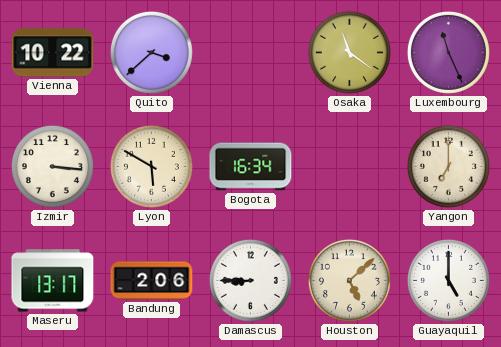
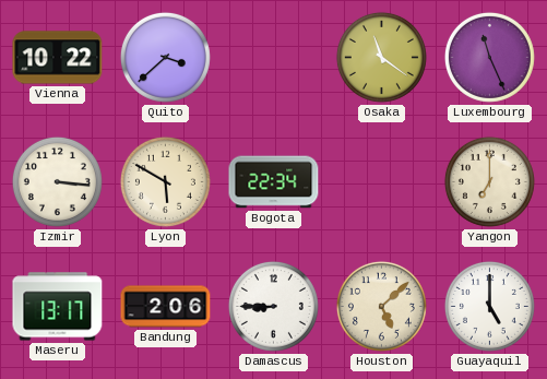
Bogota: 16:34 -> 22:34
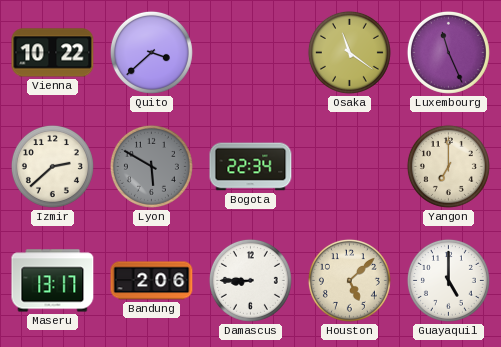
Izmir: 3:16 -> 2:38
Lyon dial: cream -> grey
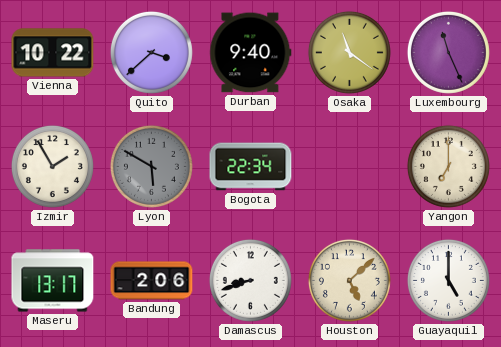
Durban: none -> 9:40
Izmir: 2:38 -> 1:55
Damascus: 8:45 -> 8:42
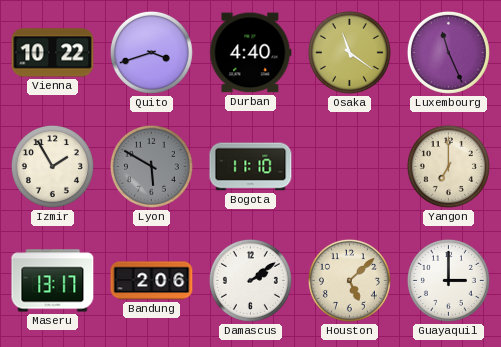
Quito: 3:38 -> 3:42
Durban: 9:40 -> 4:40
Bogota: 22:34 -> 11:10
Damascus: 8:42 -> 2:09
Guayaquil: 5:00 -> 3:00
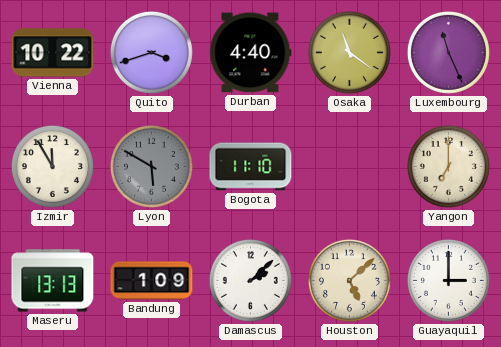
Izmir: 1:55 -> 11:55
Maseru: 13:17 -> 13:13
Bandung: 2:06 -> 1:09
Damascus: 2:09 -> 2:08
